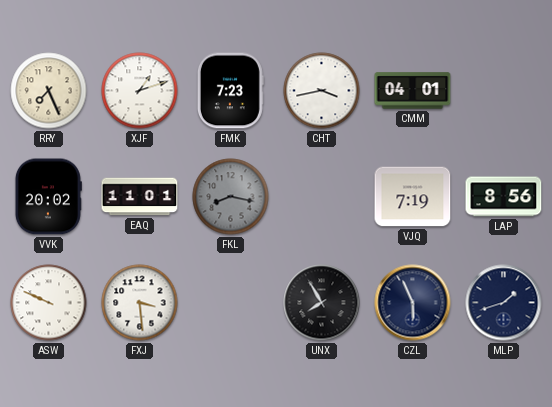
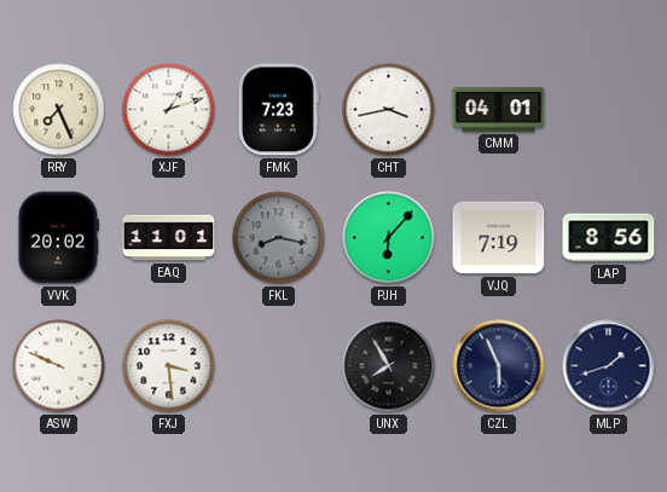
PJH: none -> 6:07
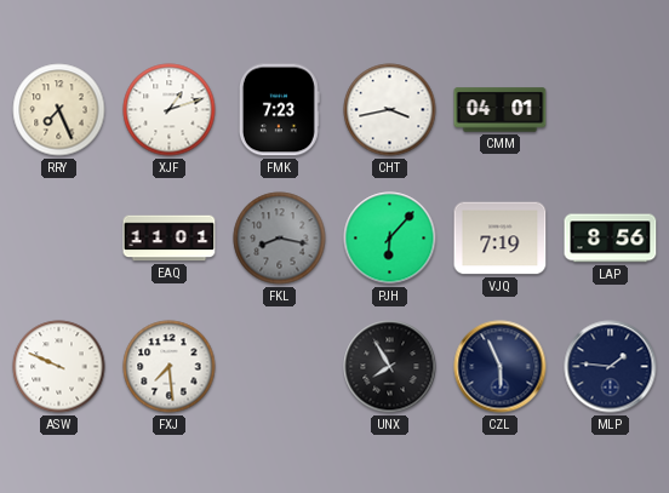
VVK: 20:02 -> none
FXJ: 3:29 -> 7:29
MLP: 1:42 -> 1:46
